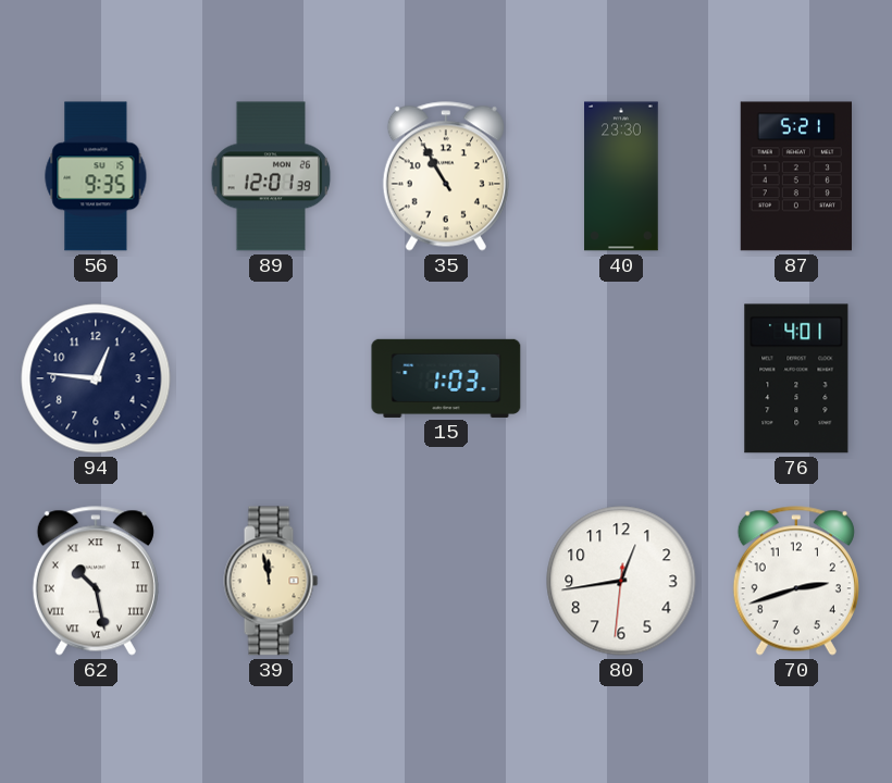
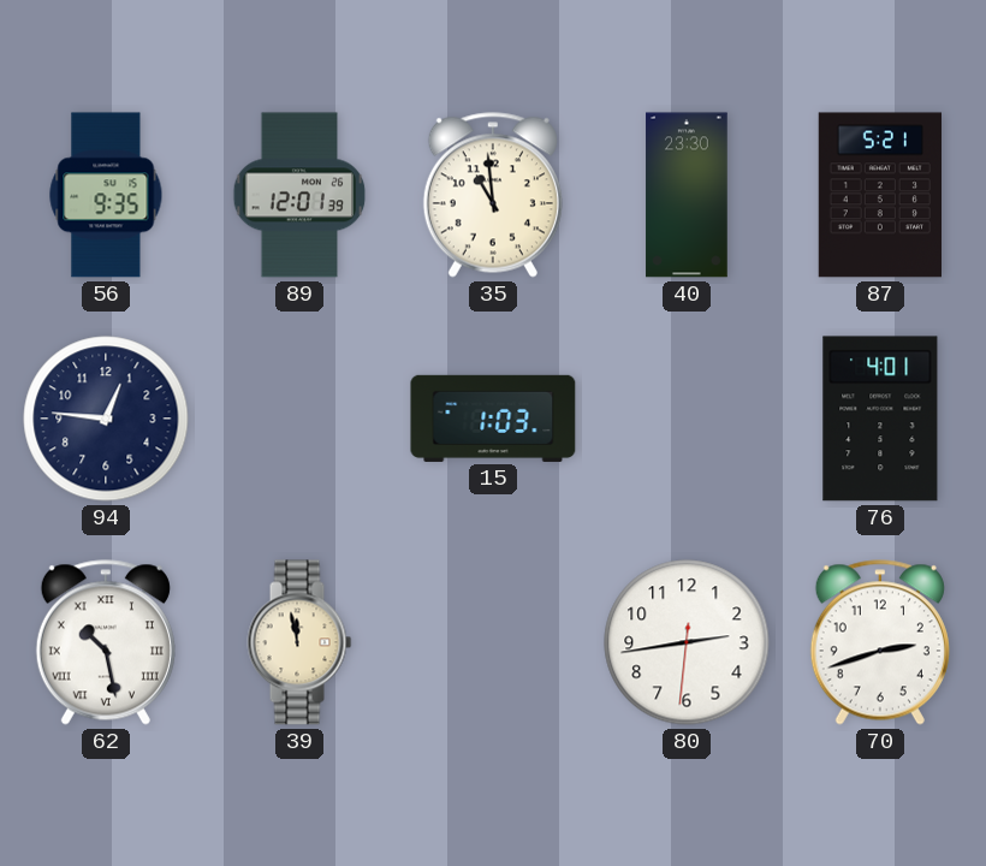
35: 10:55 -> 10:59
80: 12:43 -> 2:43
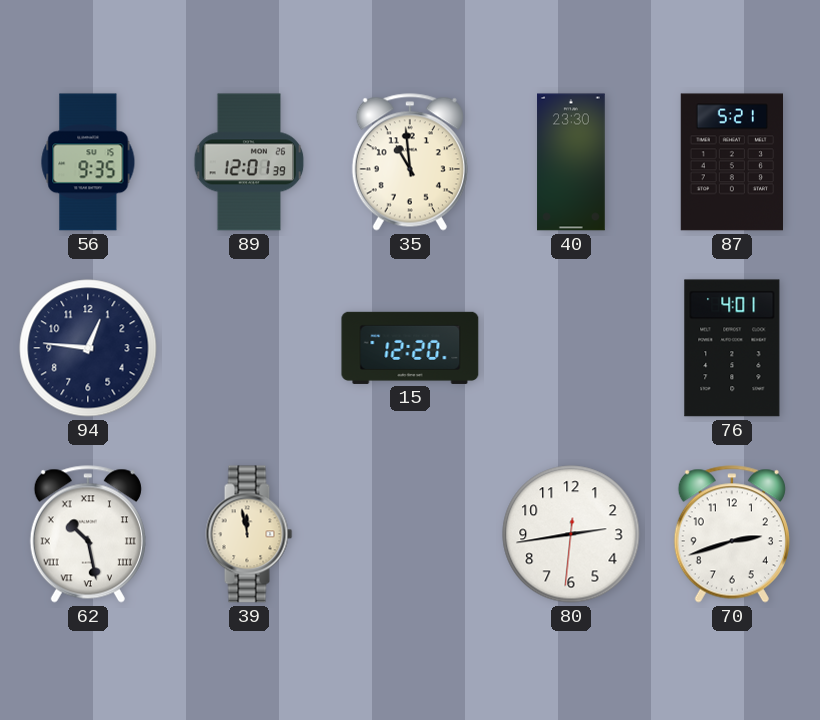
15: 1:03 -> 12:20
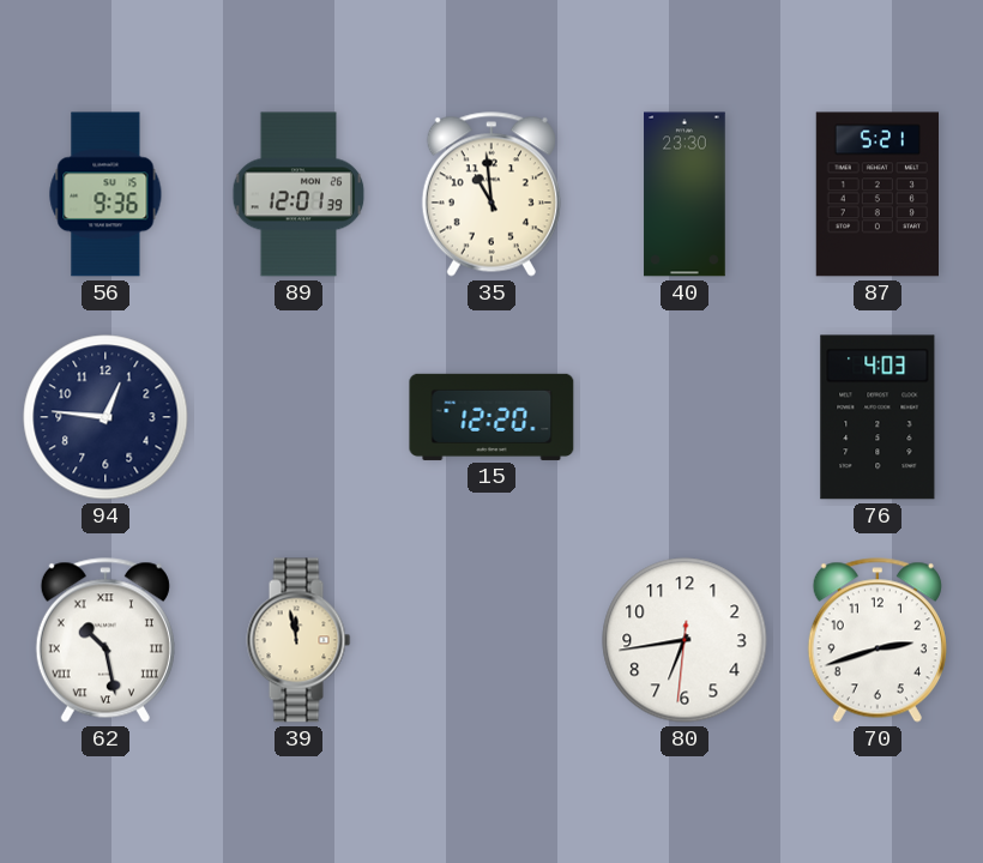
56: 9:35 -> 9:36
76: 4:01 -> 4:03
80: 2:43 -> 6:43
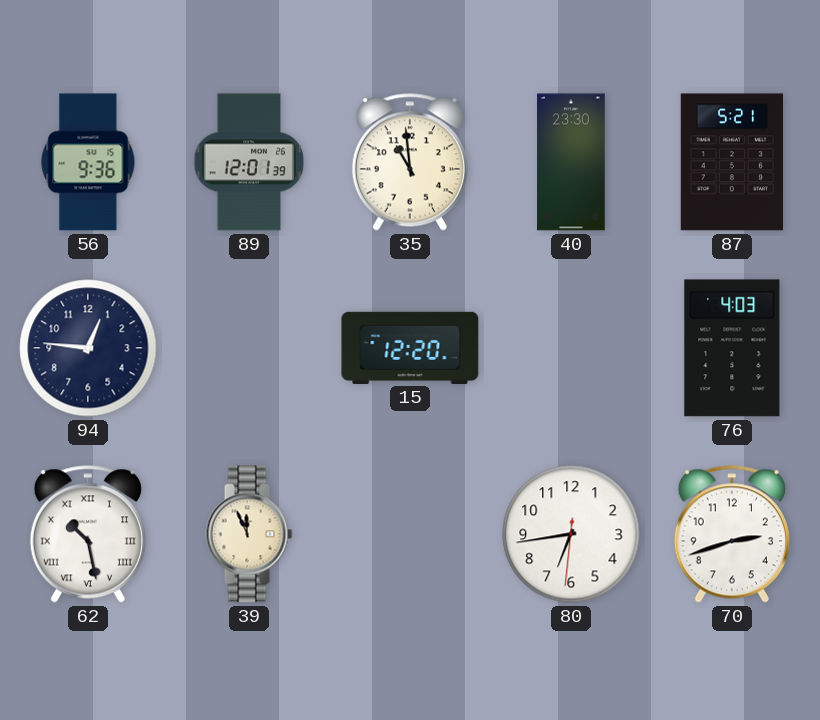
39: 11:58 -> 11:56
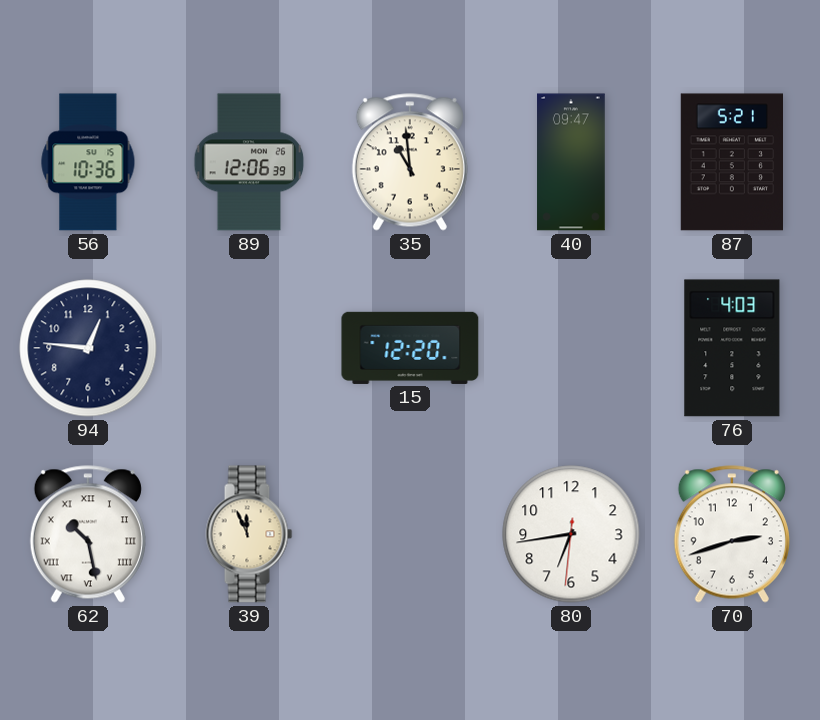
56: 9:36 -> 10:36
89: 12:01 -> 12:06
40: 23:30 -> 09:47
